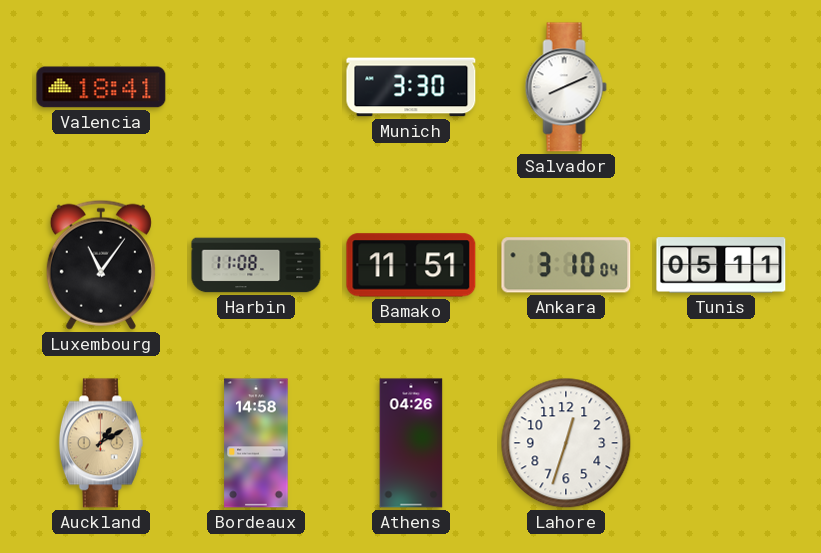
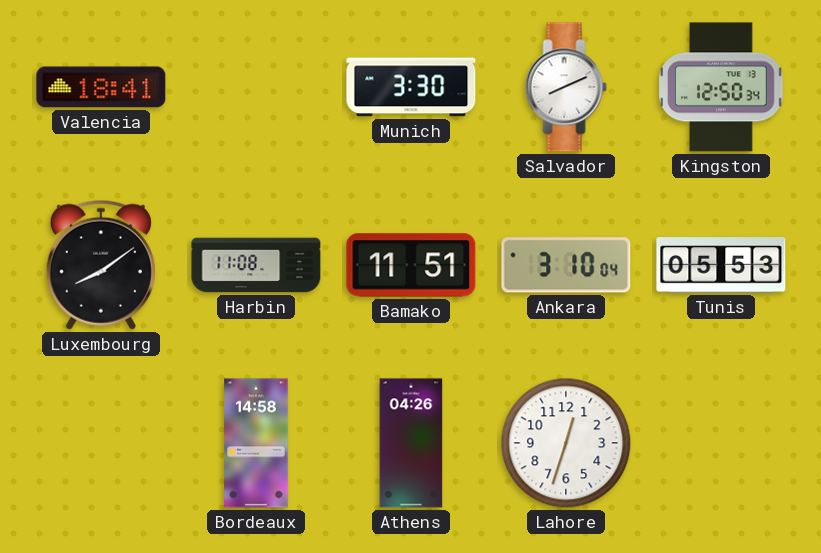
Kingston: none -> 12:50
Luxembourg: 11:06 -> 8:09
Tunis: 05:11 -> 05:53
Auckland: 1:10 -> none
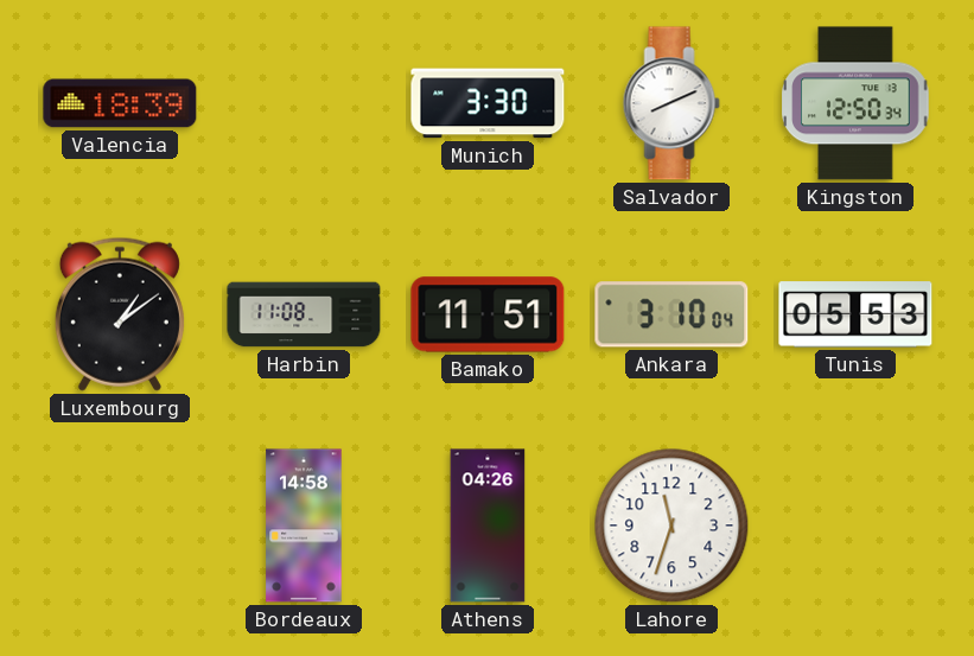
Valencia: 18:41 -> 18:39
Luxembourg: 8:09 -> 1:09
Lahore: 12:33 -> 11:33
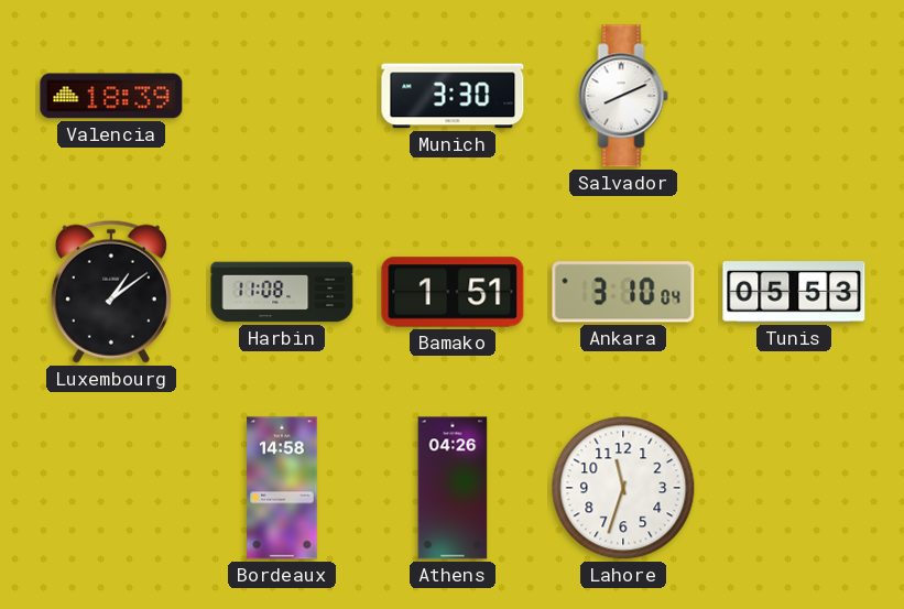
Kingston: 12:50 -> none
Bamako: 11:51 -> 1:51
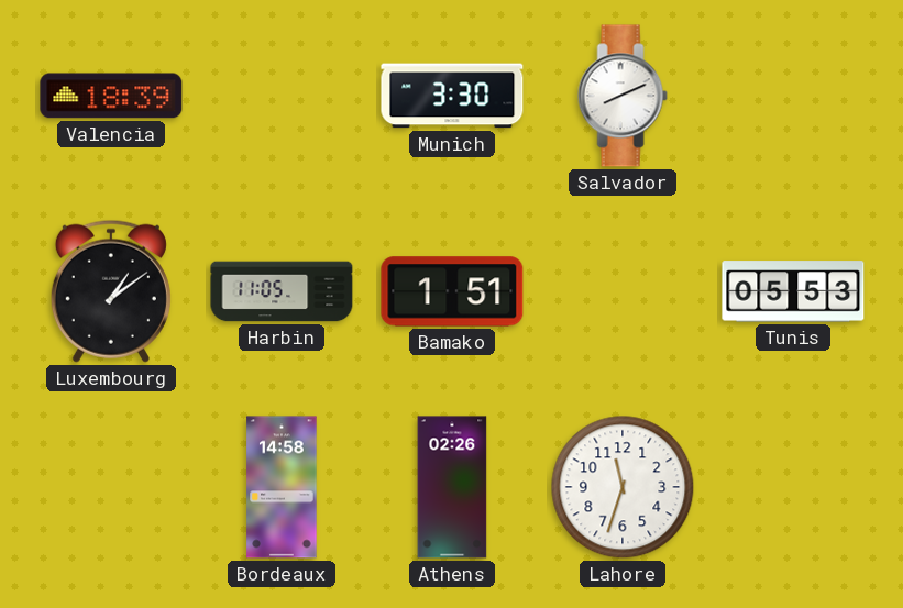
Harbin: 11:08 -> 11:05
Ankara: 3:10 -> none
Athens: 04:26 -> 02:26
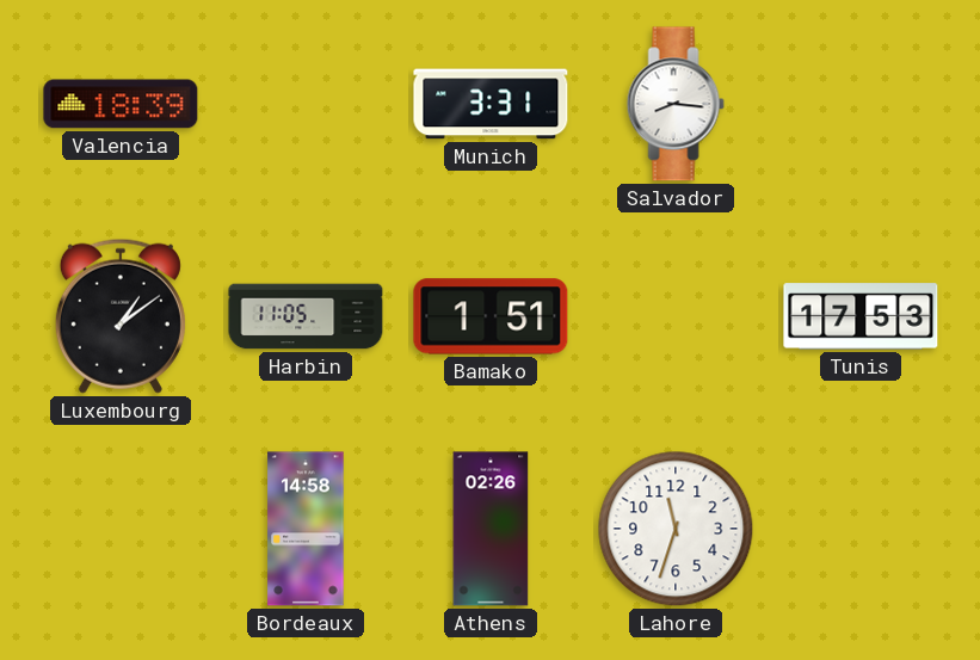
Munich: 3:30 -> 3:31
Salvador: 8:11 -> 8:16
Tunis: 05:53 -> 17:53
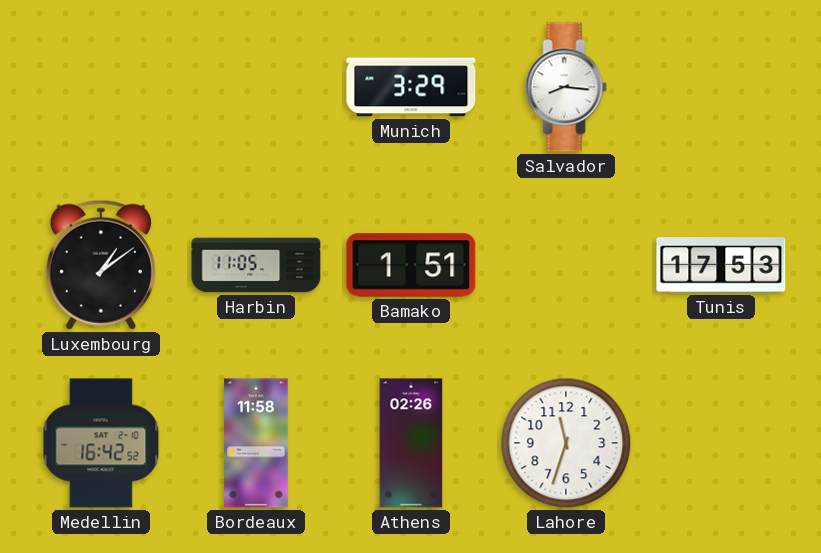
Valencia: 18:39 -> none
Munich: 3:31 -> 3:29
Medellin: none -> 16:42
Bordeaux: 14:58 -> 11:58
